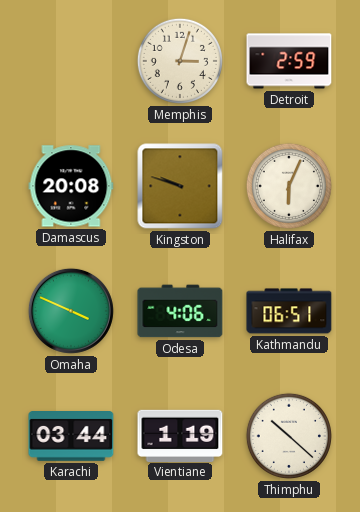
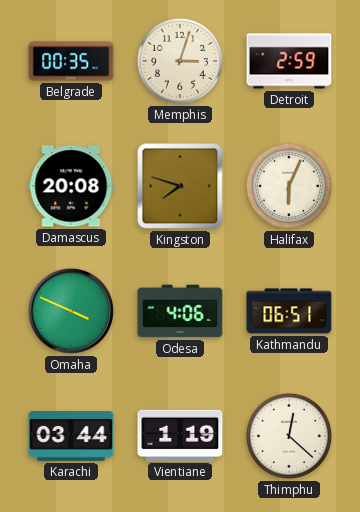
Belgrade: none -> 00:35
Kingston: 9:48 -> 7:48
Thimphu: 10:22 -> 12:22
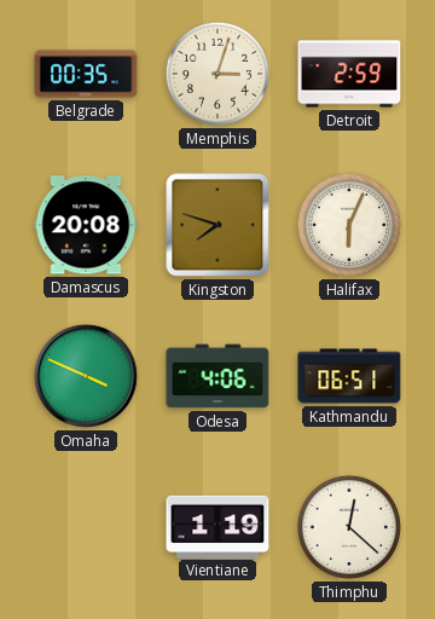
Karachi: 03:44 -> none
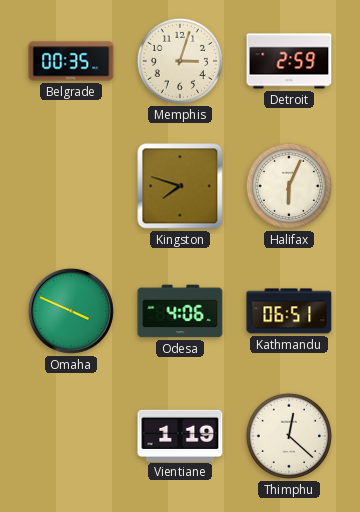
Damascus: 20:08 -> none
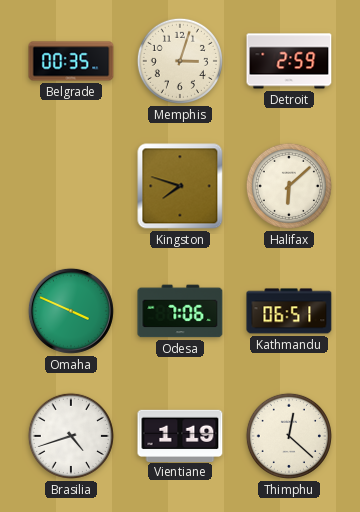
Halifax: 6:04 -> 6:08
Odesa: 4:06 -> 7:06
Brasilia: none -> 4:42
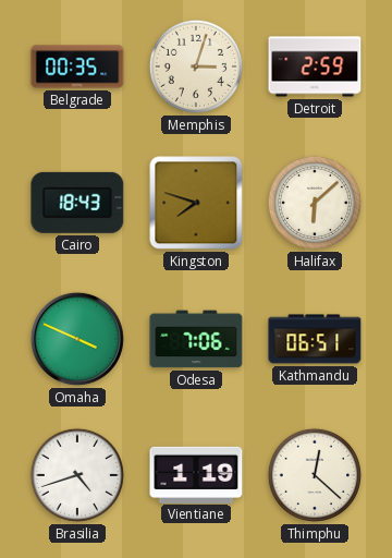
Cairo: none -> 18:43
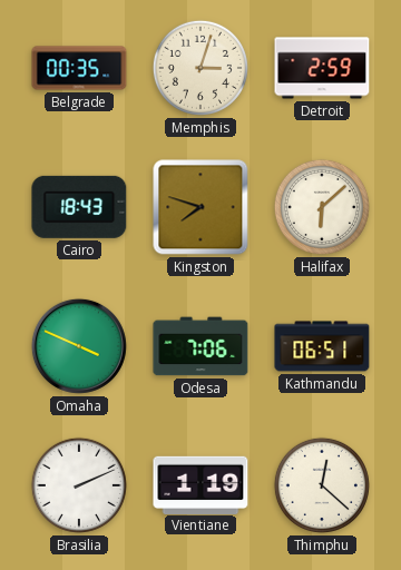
Brasilia: 4:42 -> 2:11
